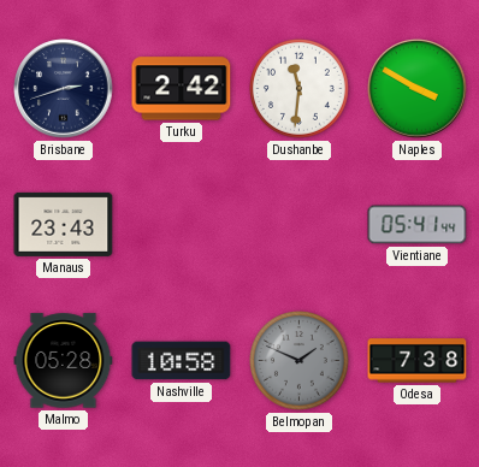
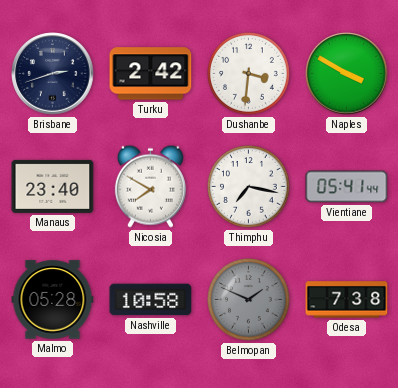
Dushanbe: 11:31 -> 3:31
Manaus: 23:43 -> 23:40
Nicosia: none -> 7:50
Thimphu: none -> 7:17
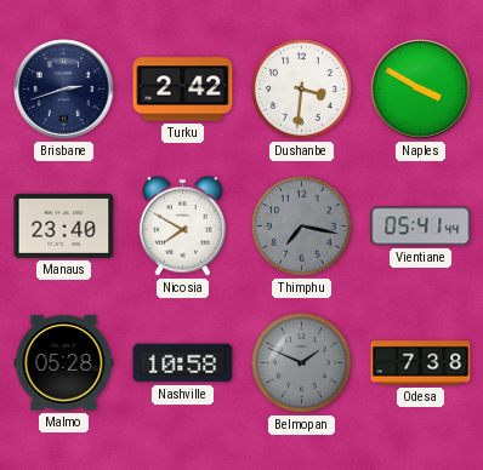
Thimphu dial: white -> grey
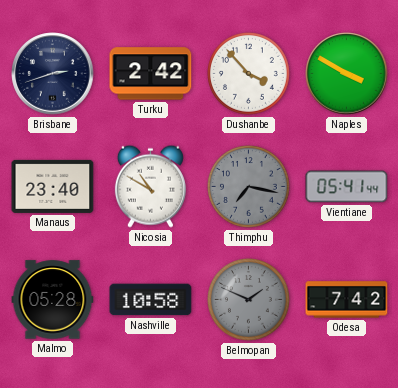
Dushanbe: 3:31 -> 3:53
Nicosia: 7:50 -> 10:50
Odesa: 7:38 -> 7:42
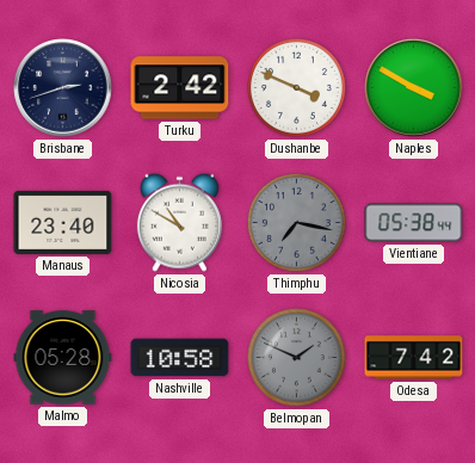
Dushanbe: 3:53 -> 3:49
Vientiane: 05:41 -> 05:38
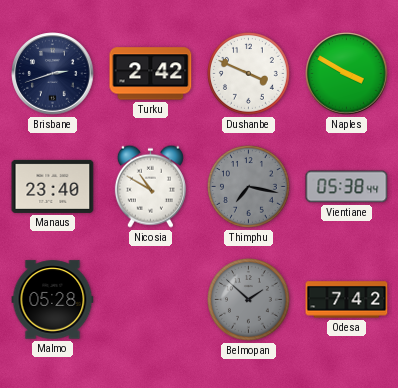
Nashville: 10:58 -> none
Belmopan: 1:49 -> 1:52
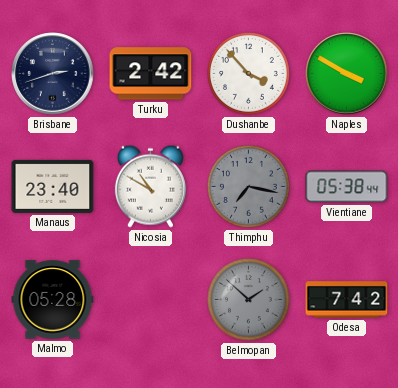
Dushanbe: 3:49 -> 3:53
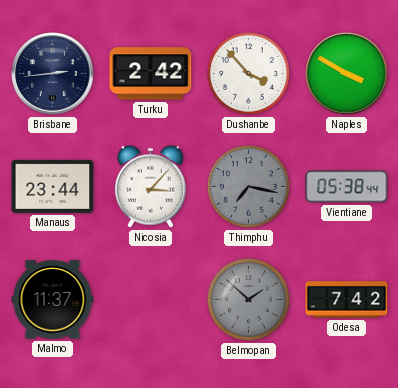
Brisbane: 2:42 -> 2:44
Manaus: 23:40 -> 23:44
Nicosia: 10:50 -> 3:07
Malmo: 05:28 -> 11:37
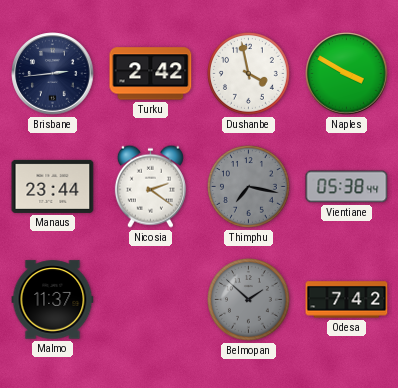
Dushanbe: 3:53 -> 3:58
Nicosia: 3:07 -> 2:21
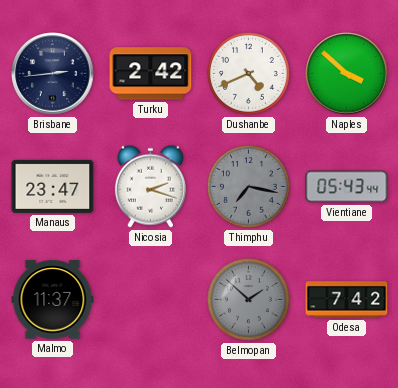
Dushanbe: 3:58 -> 4:41
Naples: 3:50 -> 3:52
Manaus: 23:44 -> 23:47
Nicosia: 2:21 -> 2:18
Vientiane: 05:38 -> 05:43
